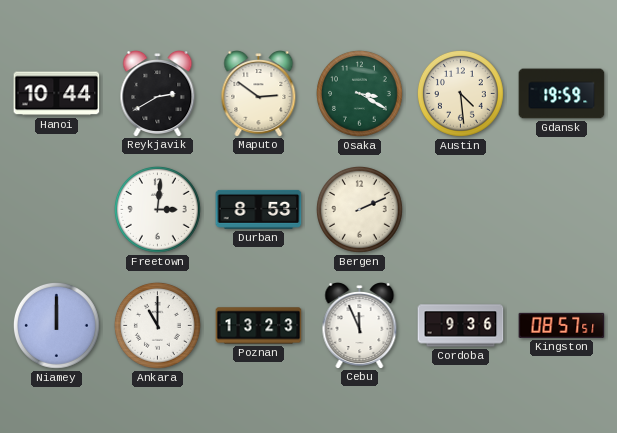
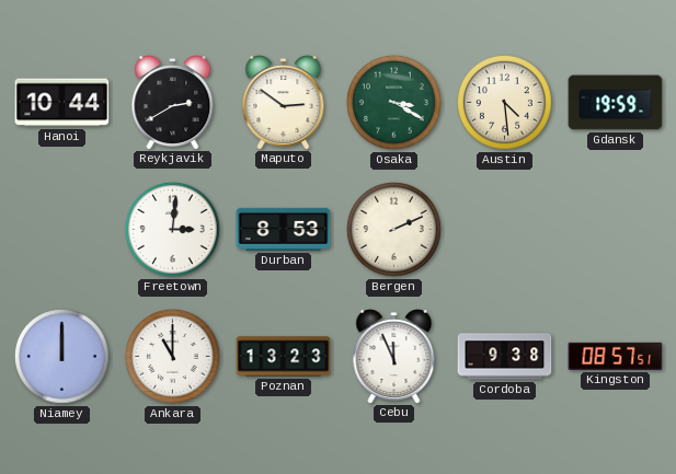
Cordoba: 9:36 -> 9:38
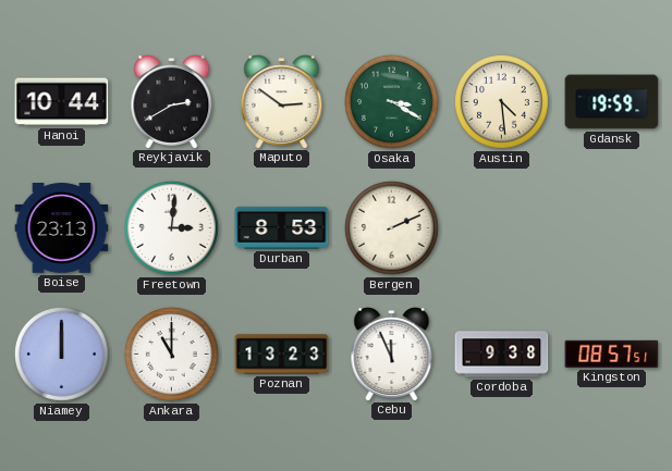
Boise: none -> 23:13
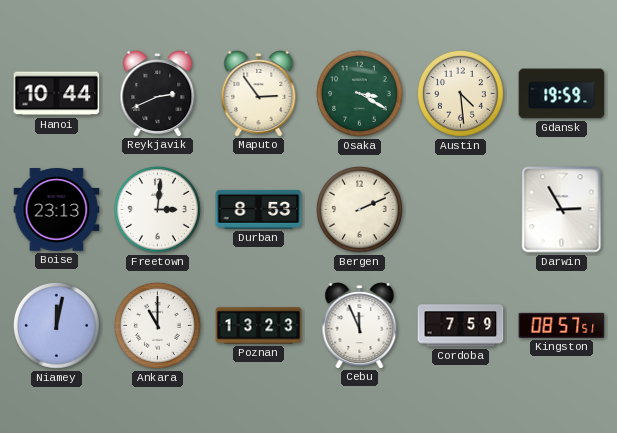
Reykjavik: 2:40 -> 2:41
Maputo: 2:51 -> 2:54
Darwin: none -> 2:55
Niamey: 12:00 -> 12:02
Cordoba: 9:38 -> 7:59
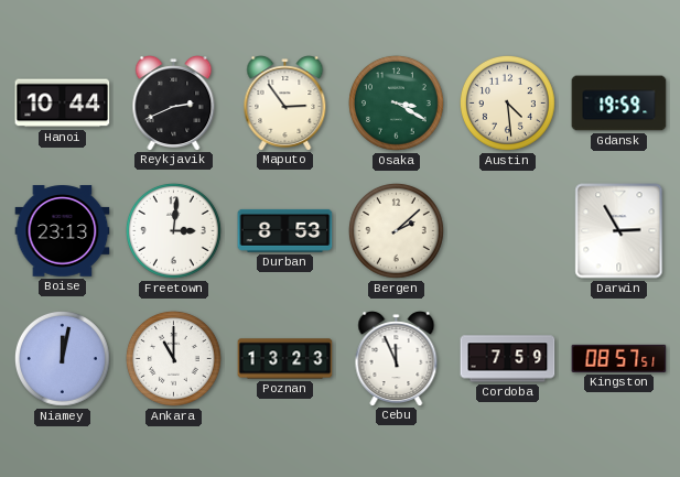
Bergen: 2:11 -> 2:08
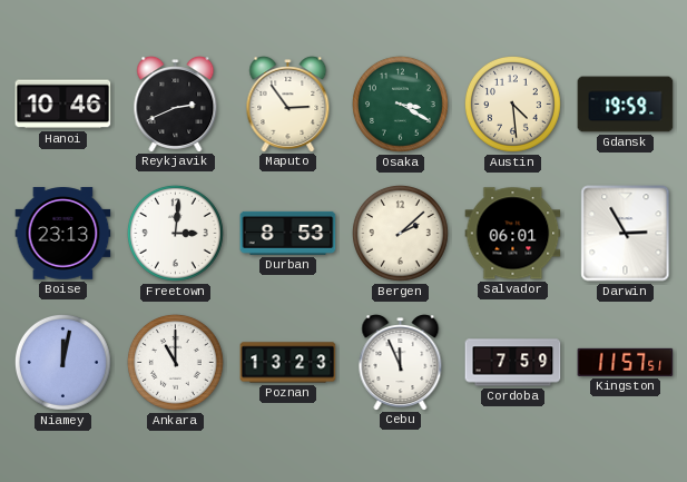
Hanoi: 10:44 -> 10:46
Salvador: none -> 06:01
Kingston: 08:57 -> 11:57
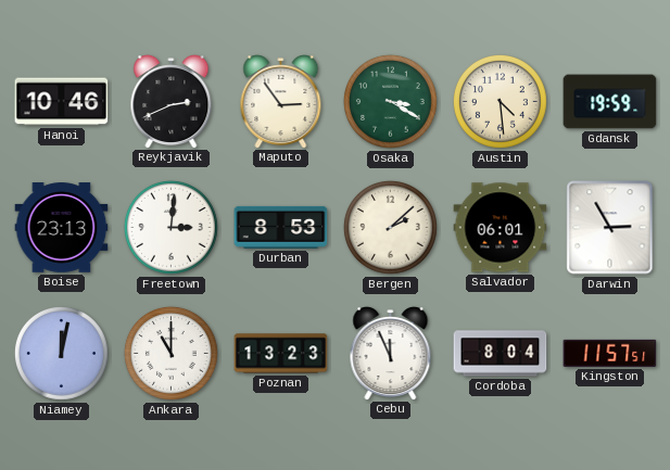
Cordoba: 7:59 -> 8:04
